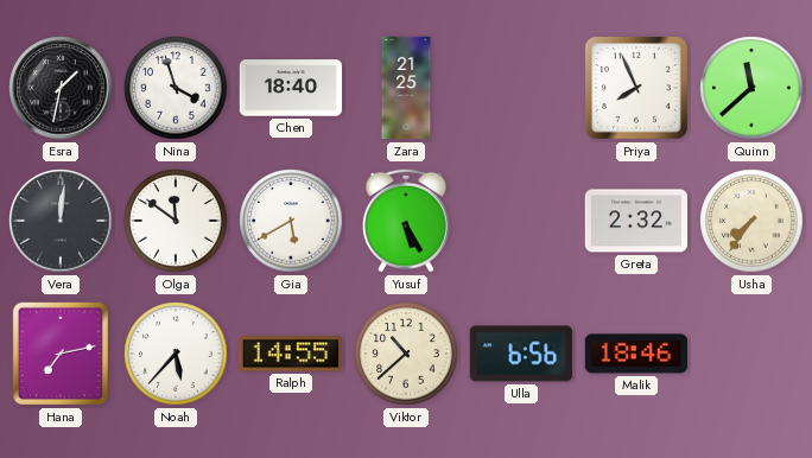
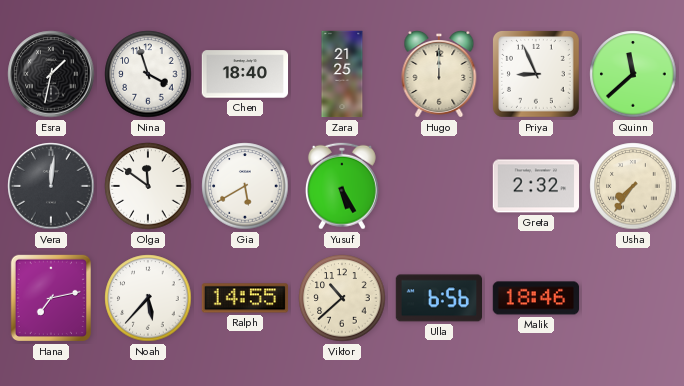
Hugo: none -> 12:00
Priya: 7:56 -> 8:56
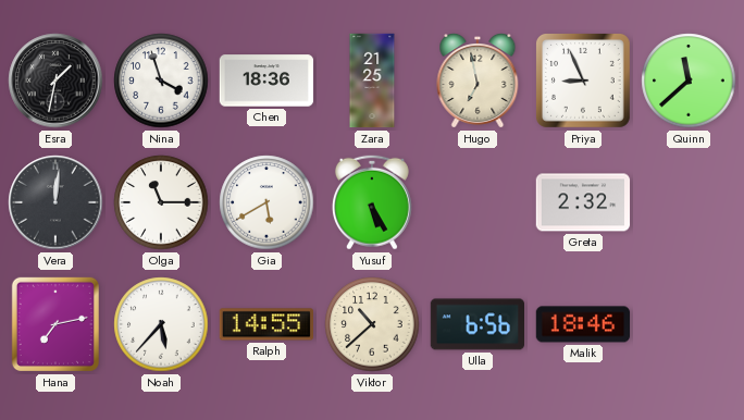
Chen: 18:40 -> 18:36
Hugo: 12:00 -> 6:58
Olga: 11:51 -> 11:15
Usha: 7:36 -> none
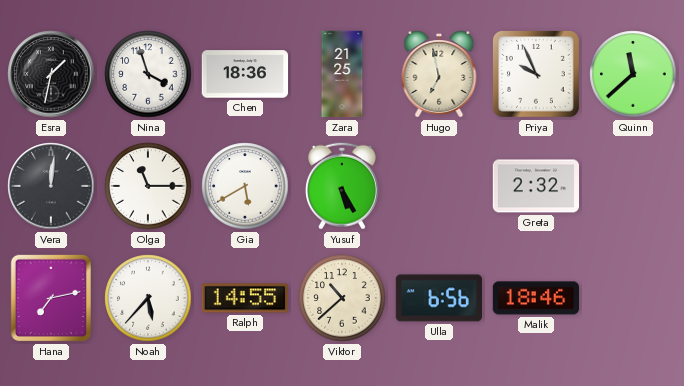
Priya: 8:56 -> 9:56
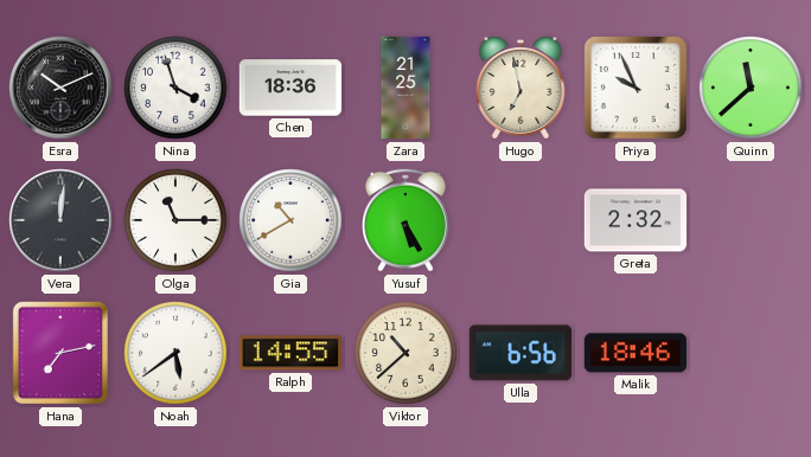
Esra: 1:32 -> 10:11
Gia: 5:40 -> 10:40
Noah: 5:37 -> 5:39
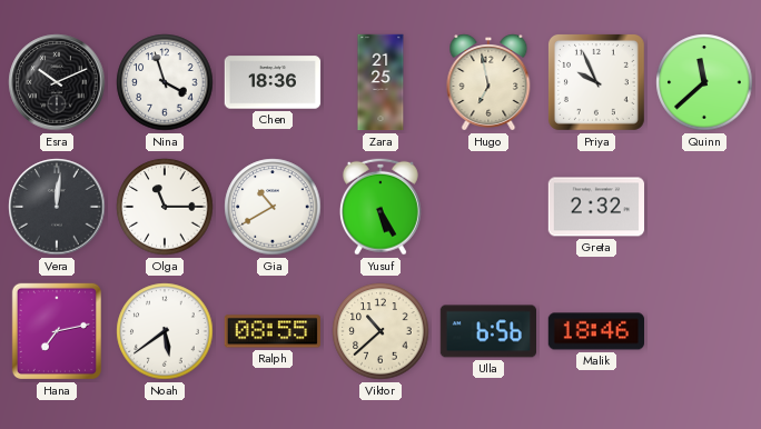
Ralph: 14:55 -> 08:55
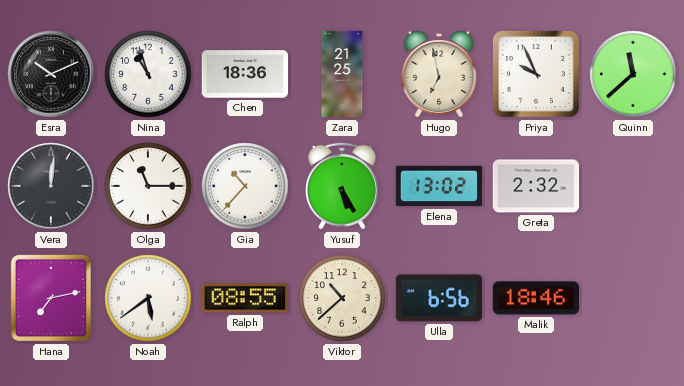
Nina: 3:57 -> 10:57
Gia: 10:40 -> 10:37
Elena: none -> 13:02
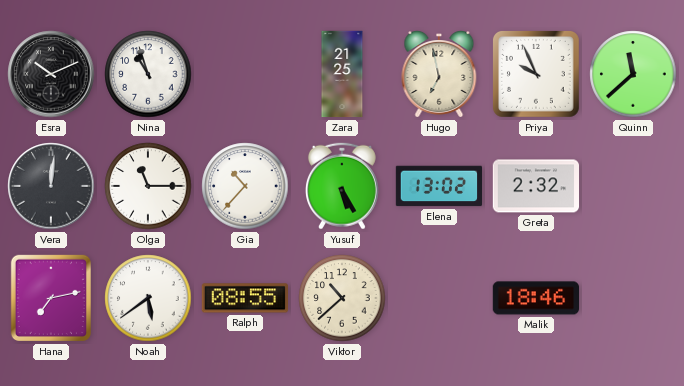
Chen: 18:36 -> none
Ulla: 6:56 -> none
